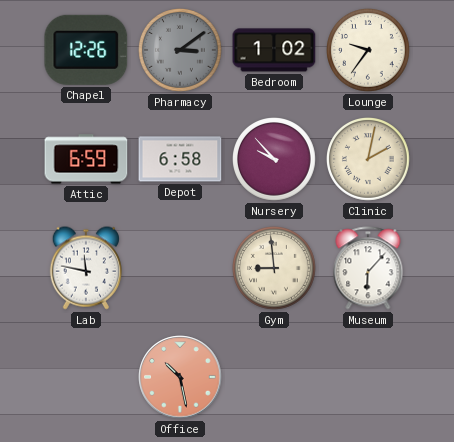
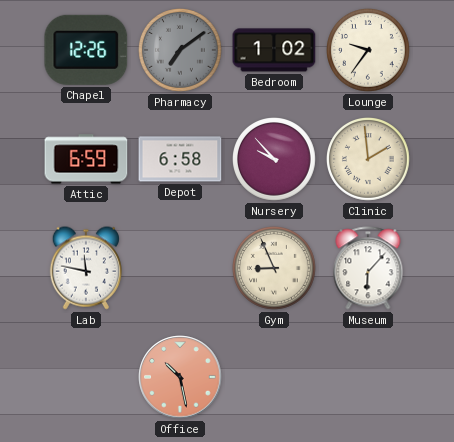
Pharmacy: 3:09 -> 7:09
Clinic: 2:02 -> 1:59
Gym: 8:59 -> 8:56
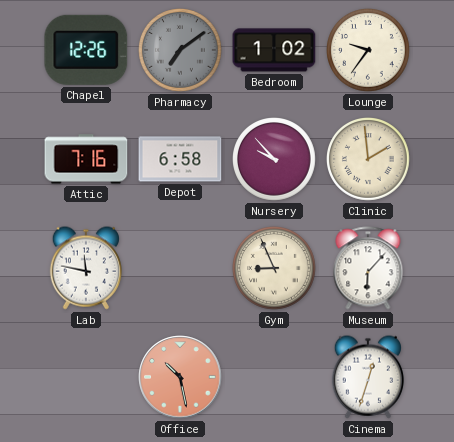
Attic: 6:59 -> 7:16
Cinema: none -> 12:33
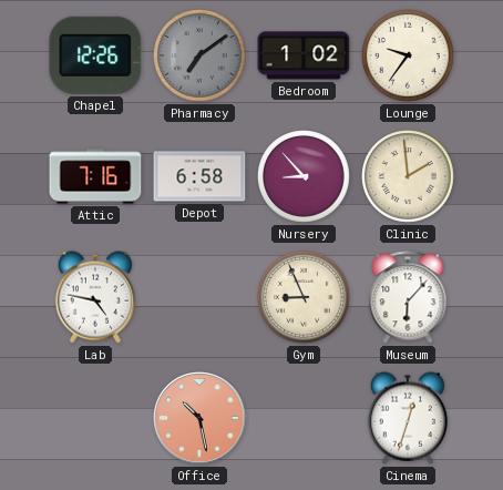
Nursery: 9:53 -> 8:53
Lab: 11:47 -> 4:47
